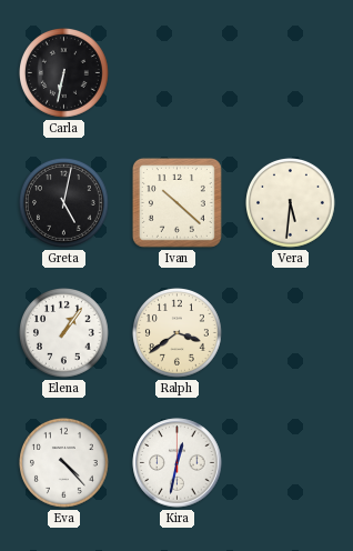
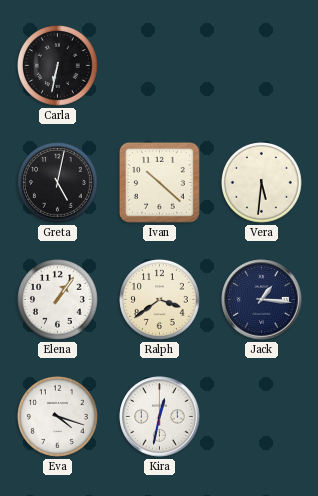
Jack: none -> 1:16
Eva: 4:23 -> 4:18
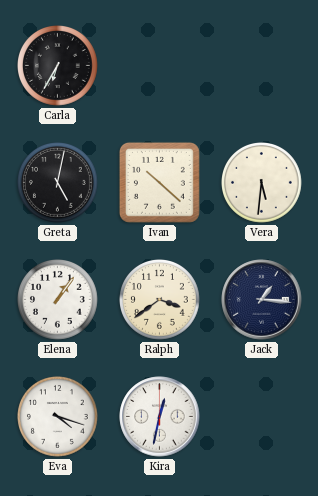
Carla: 6:32 -> 6:35
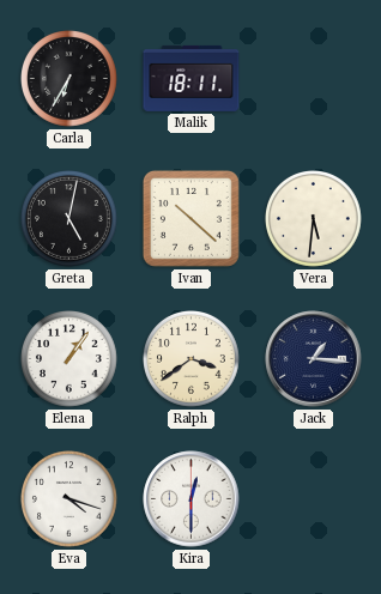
Malik: none -> 18:11
Kira: 12:32 -> 12:30
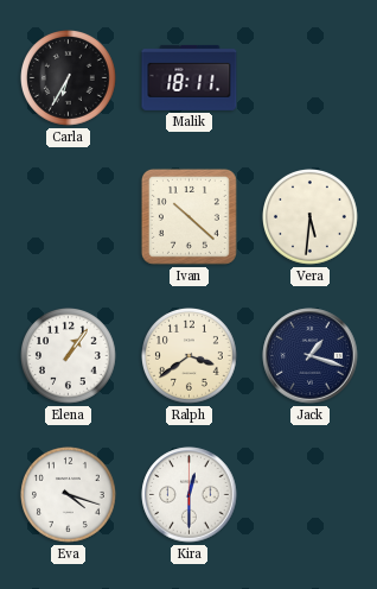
Greta: 5:02 -> none
Jack: 1:16 -> 1:18
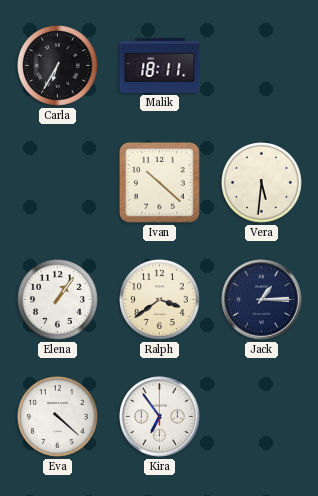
Jack: 1:18 -> 1:15
Eva: 4:18 -> 4:22
Kira: 12:30 -> 6:54
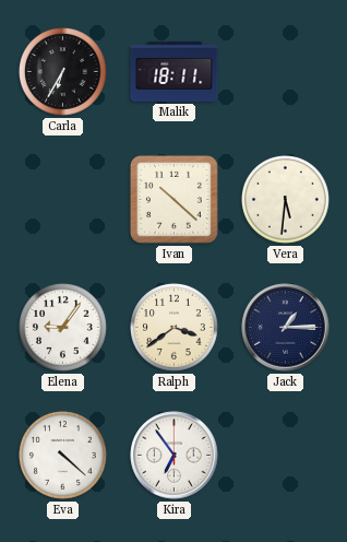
Elena: 1:06 -> 9:06
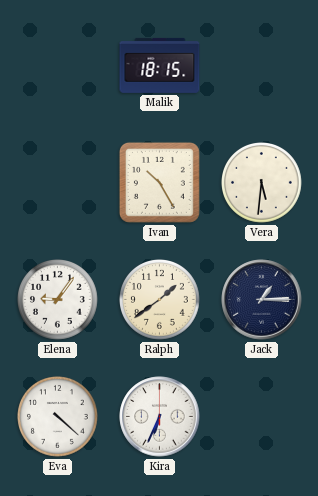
Carla: 6:35 -> none
Malik: 18:11 -> 18:15
Ivan: 10:22 -> 10:25
Ralph: 3:39 -> 1:39
Kira: 6:54 -> 6:34
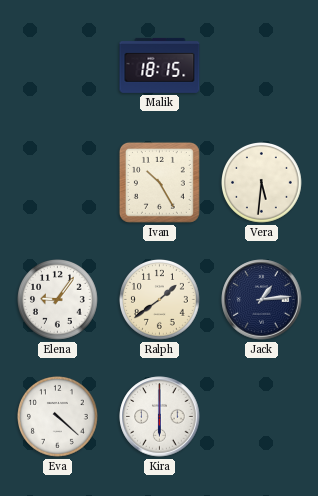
Jack: 1:15 -> 1:14
Kira: 6:34 -> 6:00
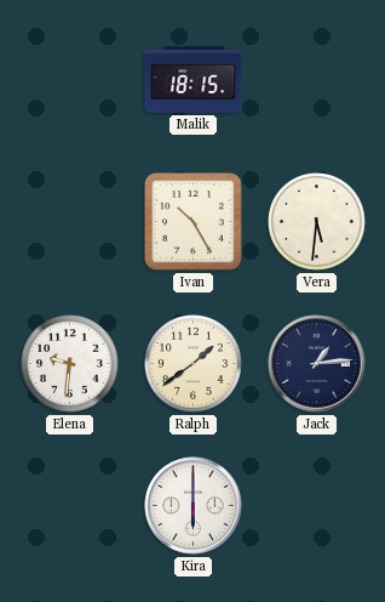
Elena: 9:06 -> 9:31
Eva: 4:22 -> none
